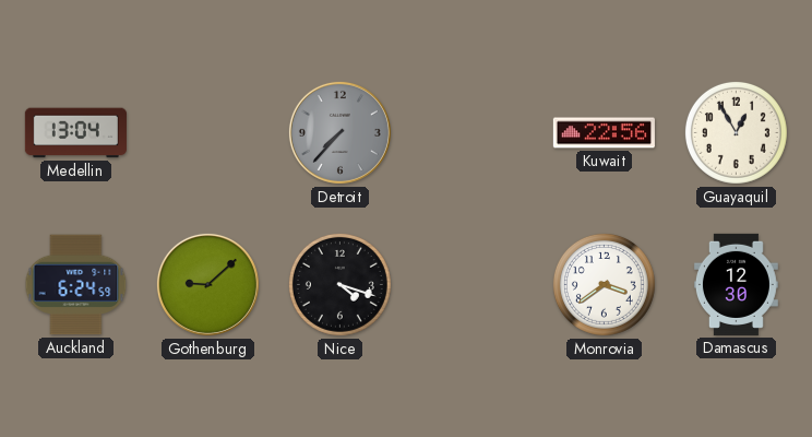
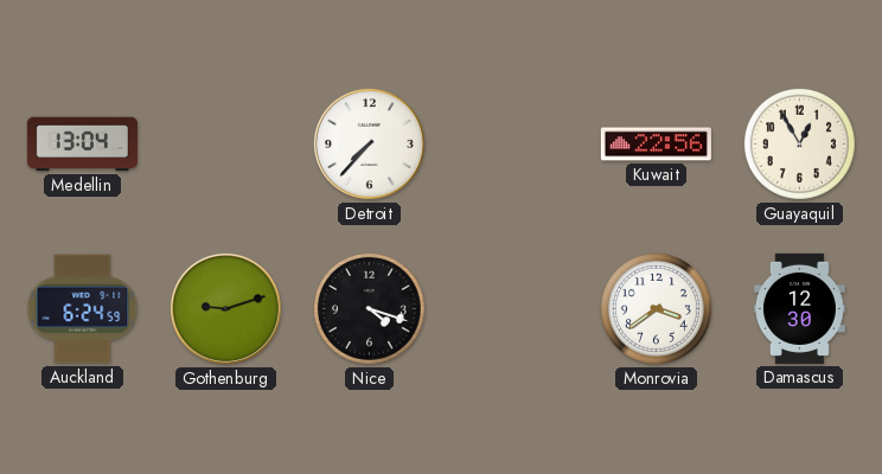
Detroit dial: grey -> white
Gothenburg: 9:08 -> 9:12
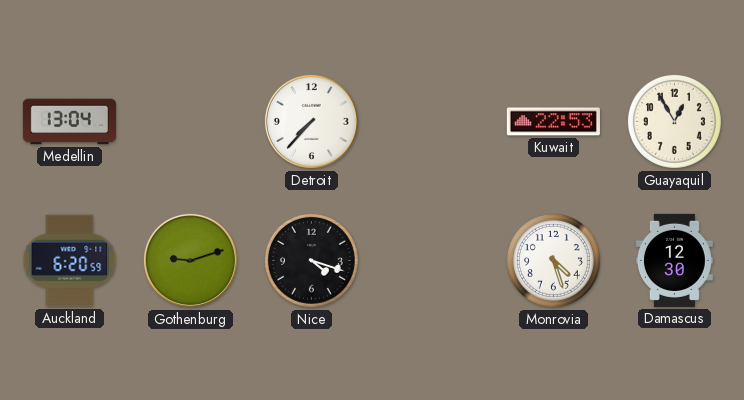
Kuwait: 22:56 -> 22:53
Auckland: 6:24 -> 6:20
Monrovia: 3:39 -> 4:27
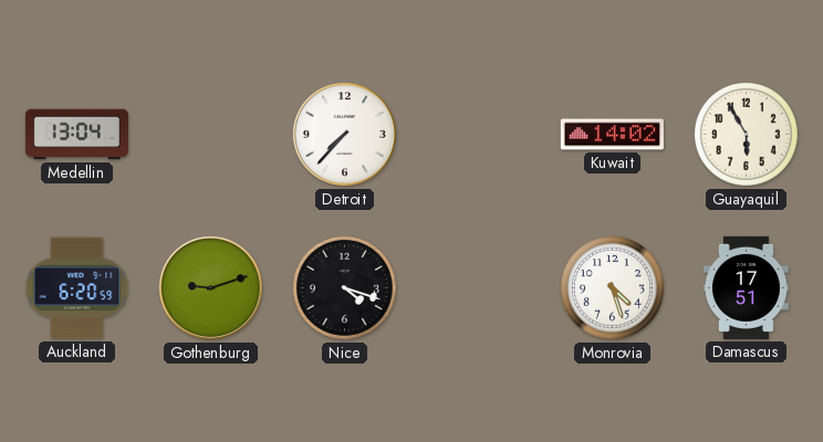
Kuwait: 22:53 -> 14:02
Guayaquil: 12:55 -> 5:55
Damascus: 12:30 -> 17:51
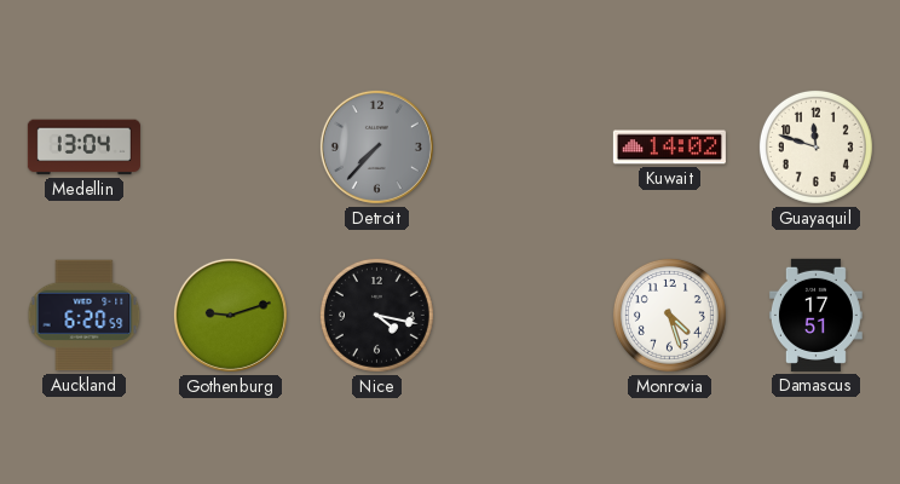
Detroit dial: white -> grey
Guayaquil: 5:55 -> 11:48
Nice: 4:18 -> 4:17
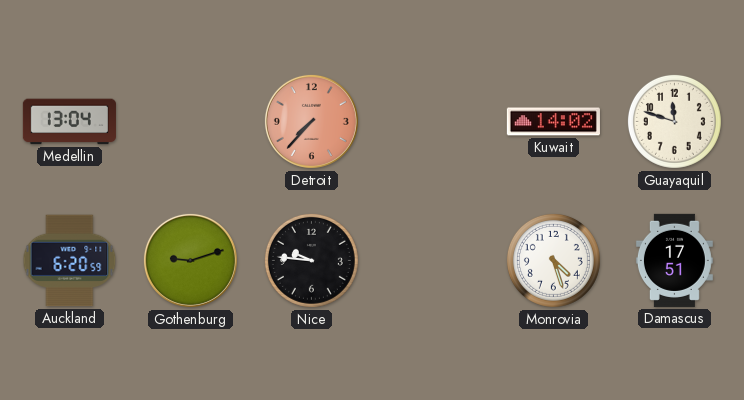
Detroit dial: grey -> salmon
Nice: 4:17 -> 9:46
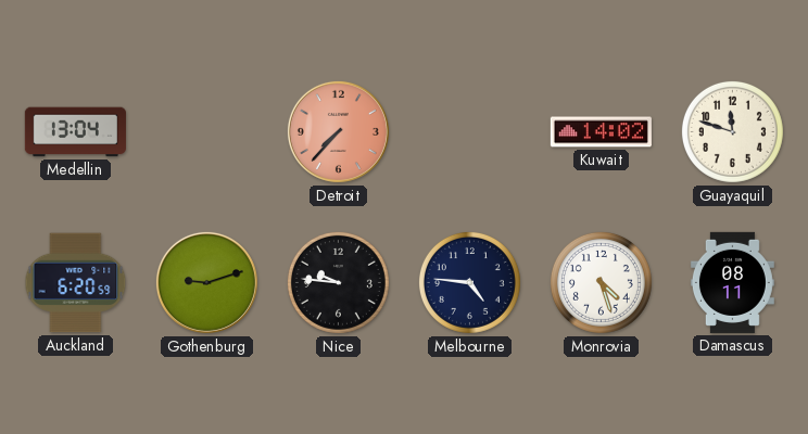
Melbourne: none -> 4:46
Damascus: 17:51 -> 08:11
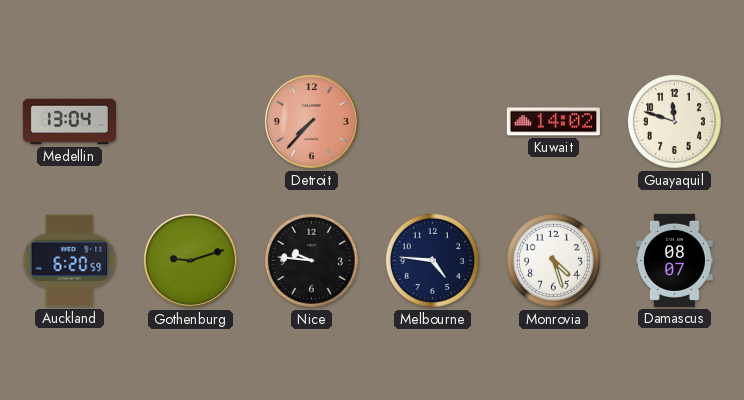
Damascus: 08:11 -> 08:07
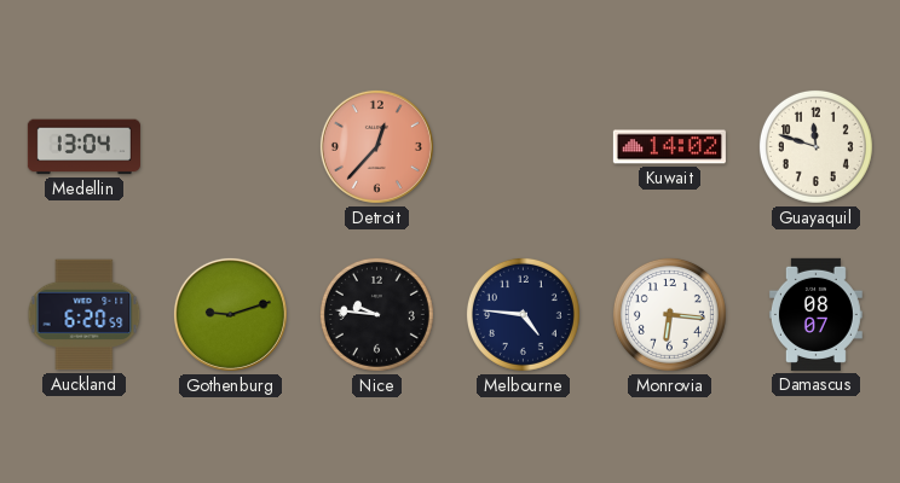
Detroit: 7:37 -> 12:37
Monrovia: 4:27 -> 6:16
